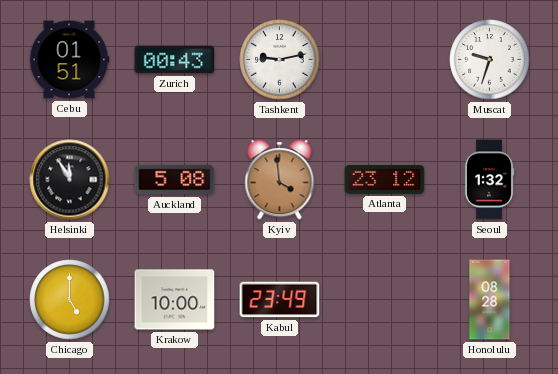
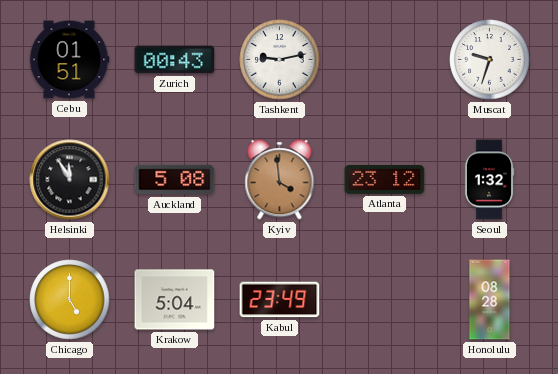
Krakow: 10:00 -> 5:04
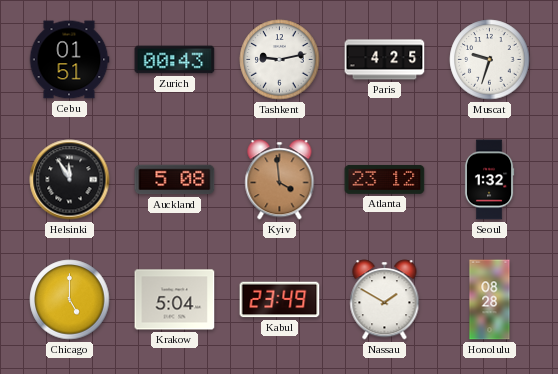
Paris: none -> 4:25
Nassau: none -> 1:50
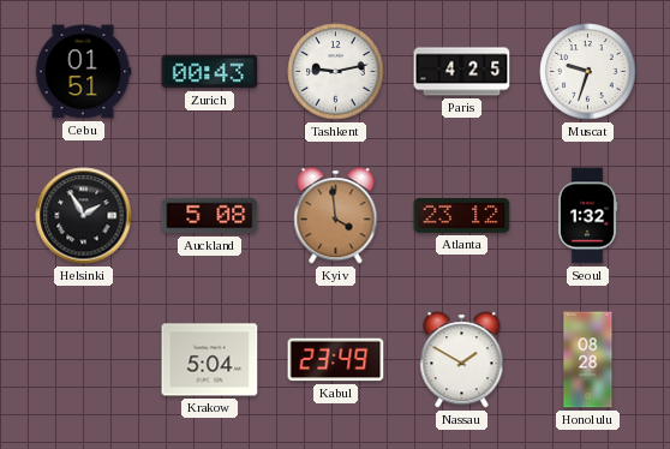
Helsinki: 11:55 -> 1:55
Chicago: 5:00 -> none
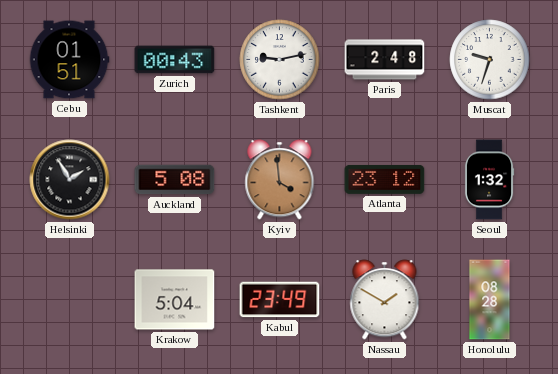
Paris: 4:25 -> 2:48
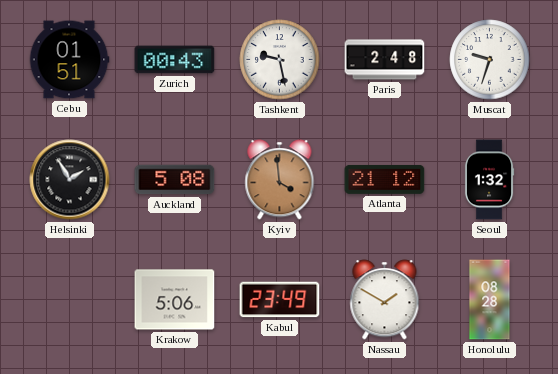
Tashkent: 9:13 -> 9:28
Atlanta: 23:12 -> 21:12
Krakow: 5:04 -> 5:06
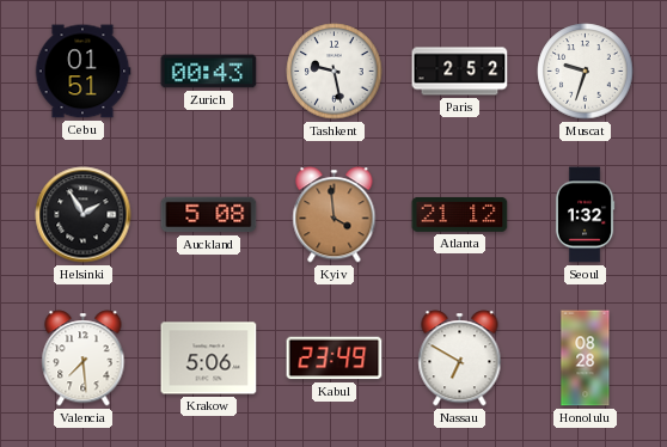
Paris: 2:48 -> 2:52
Valencia: none -> 7:29
Nassau: 1:50 -> 6:50
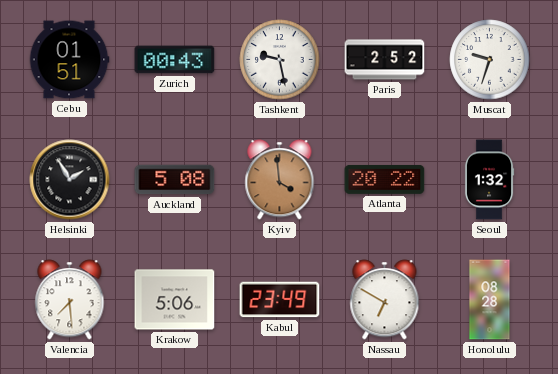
Atlanta: 21:12 -> 20:22
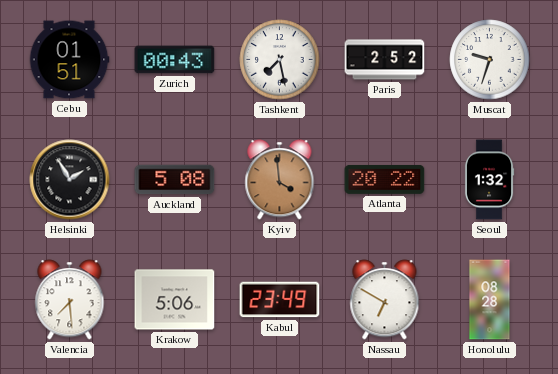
Tashkent: 9:28 -> 7:28
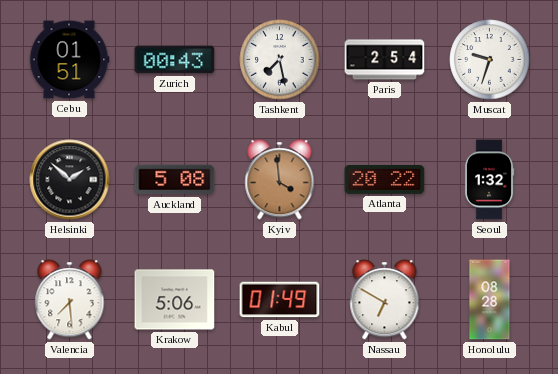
Paris: 2:52 -> 2:54
Helsinki: 1:55 -> 1:52
Kabul: 23:49 -> 01:49
